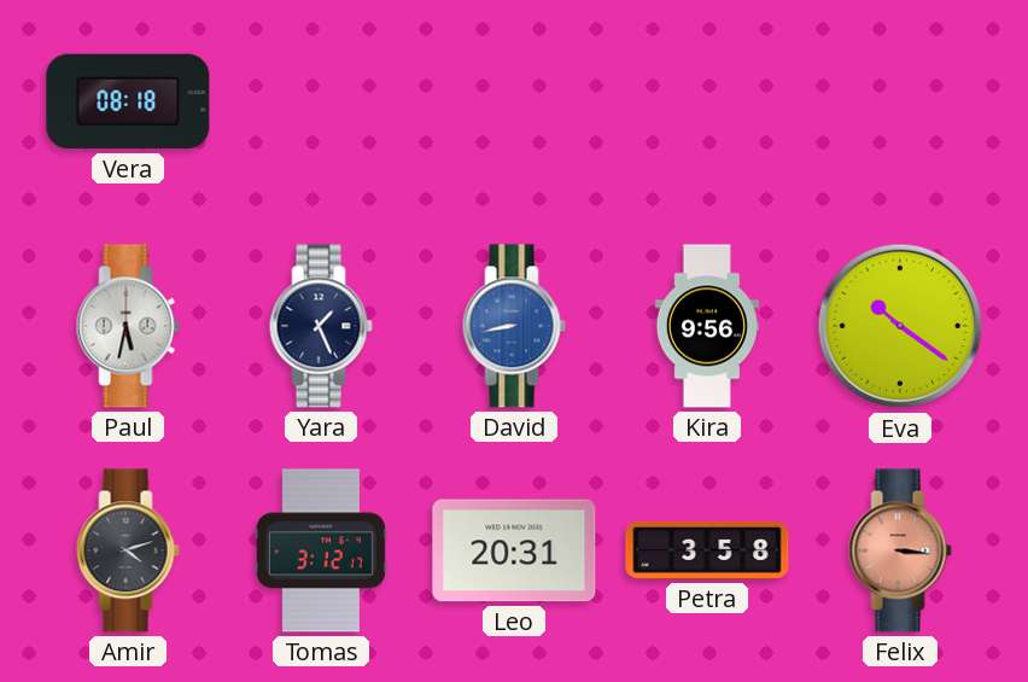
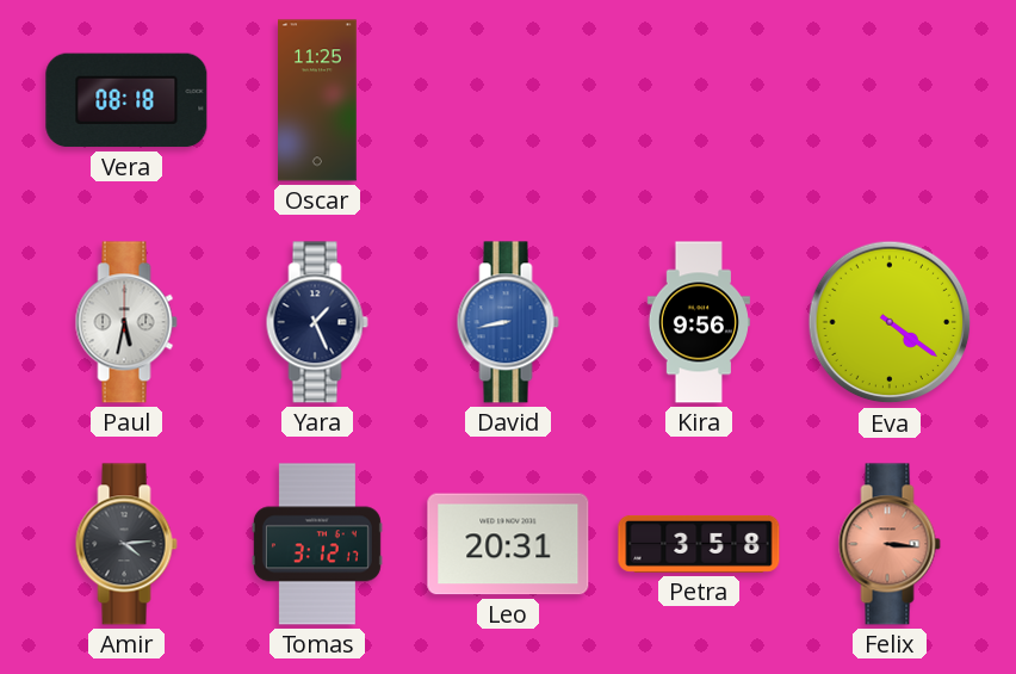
Oscar: none -> 11:25
Eva: 10:21 -> 4:21
Amir: 4:12 -> 4:14
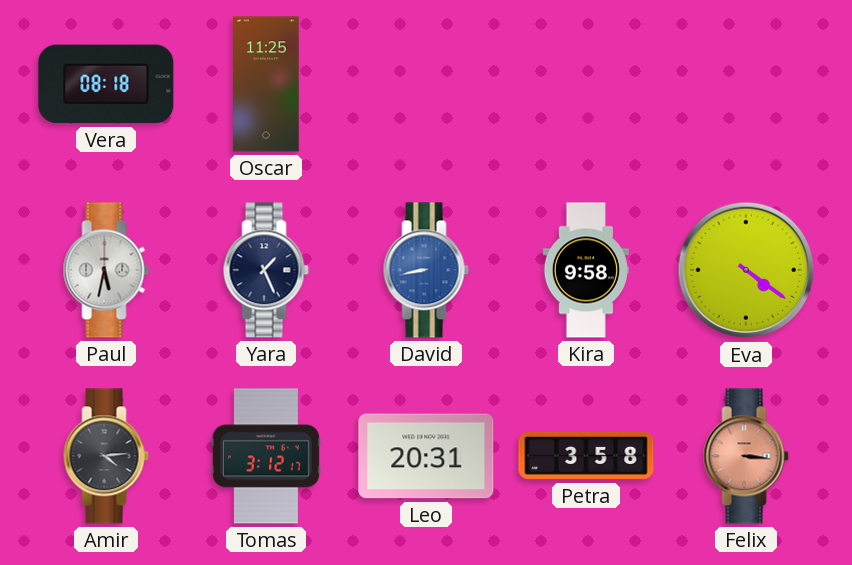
Kira: 9:56 -> 9:58
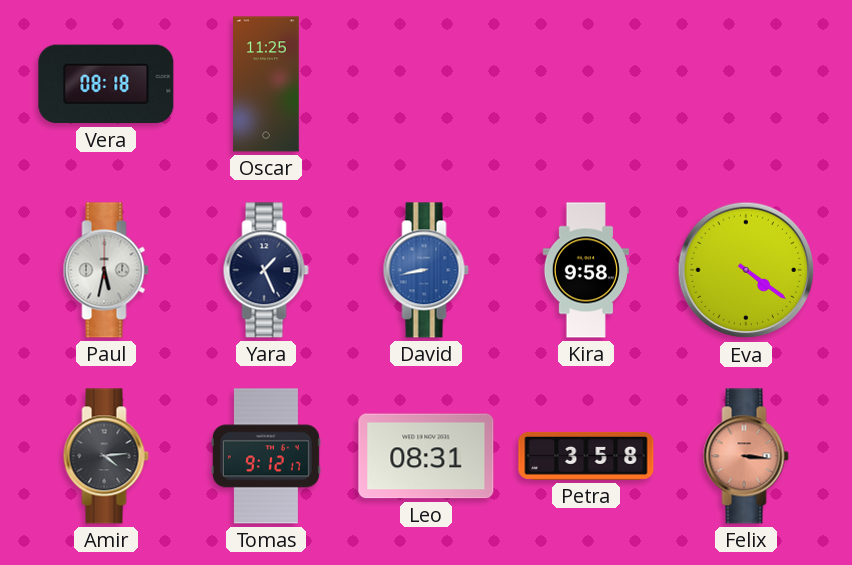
Tomas: 3:12 -> 9:12
Leo: 20:31 -> 08:31
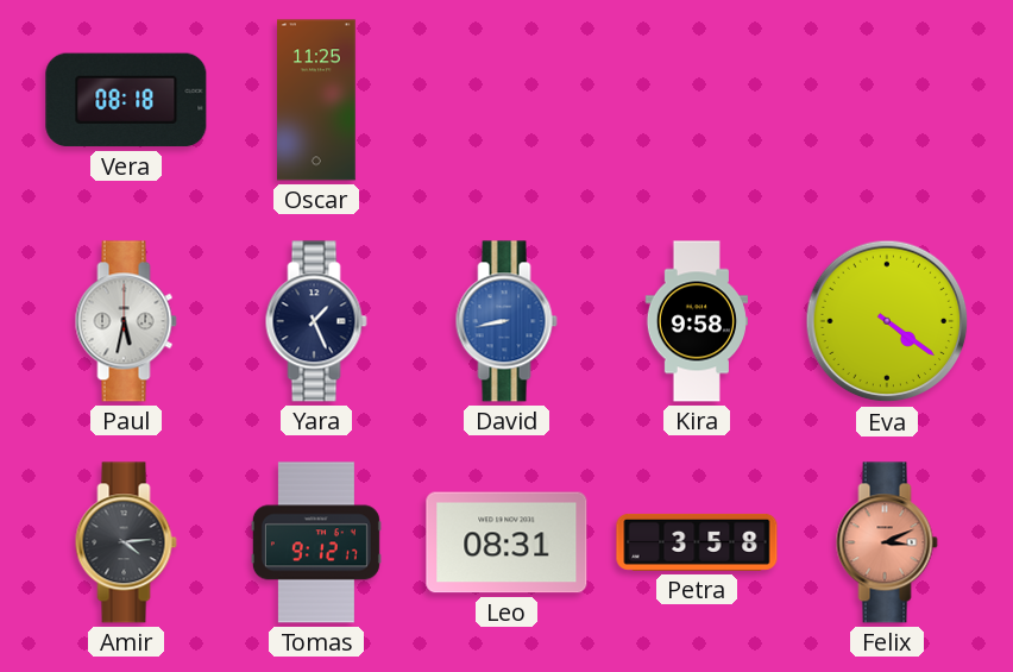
Felix: 3:16 -> 3:11
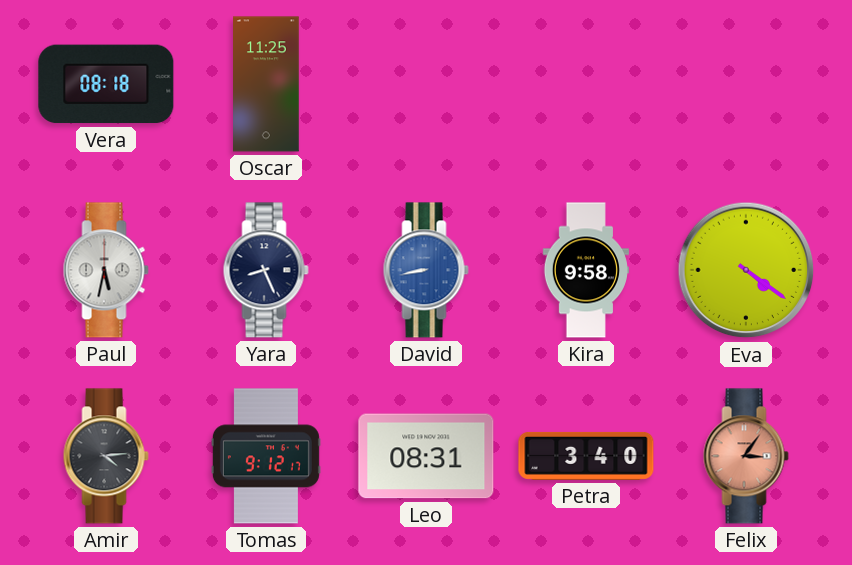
Yara: 1:26 -> 8:26
Petra: 3:58 -> 3:40
Felix: 3:11 -> 3:06
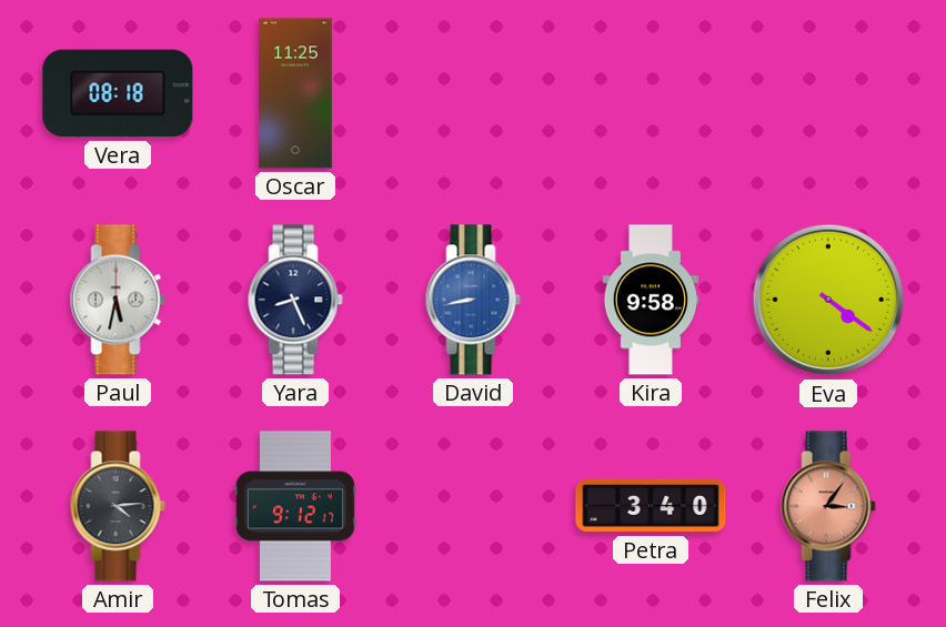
Leo: 08:31 -> none
